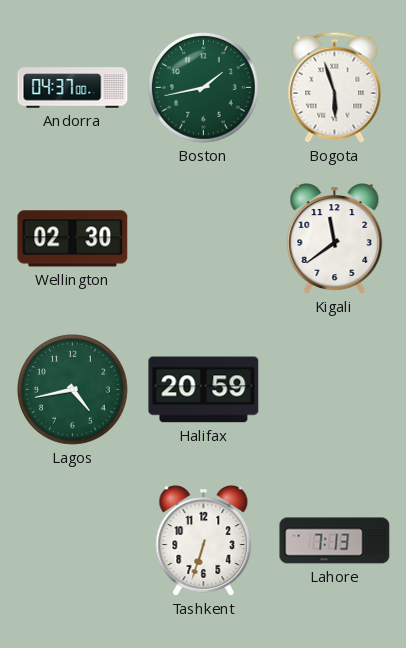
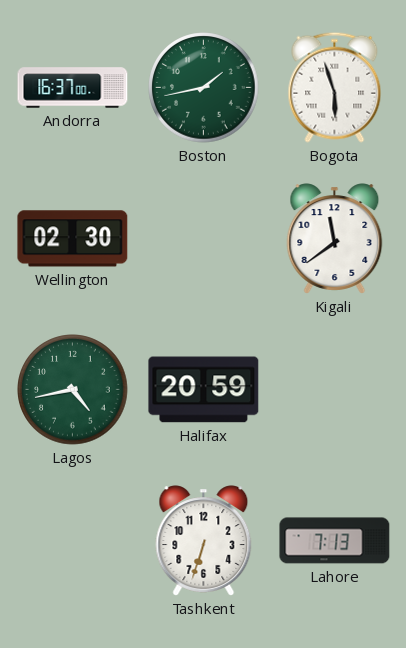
Andorra: 04:37 -> 16:37
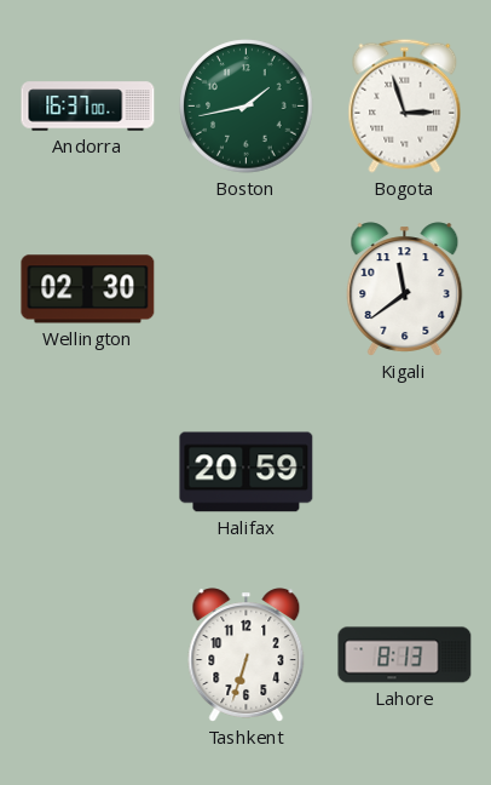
Bogota: 5:57 -> 2:57
Lagos: 4:43 -> none
Lahore: 7:13 -> 8:13
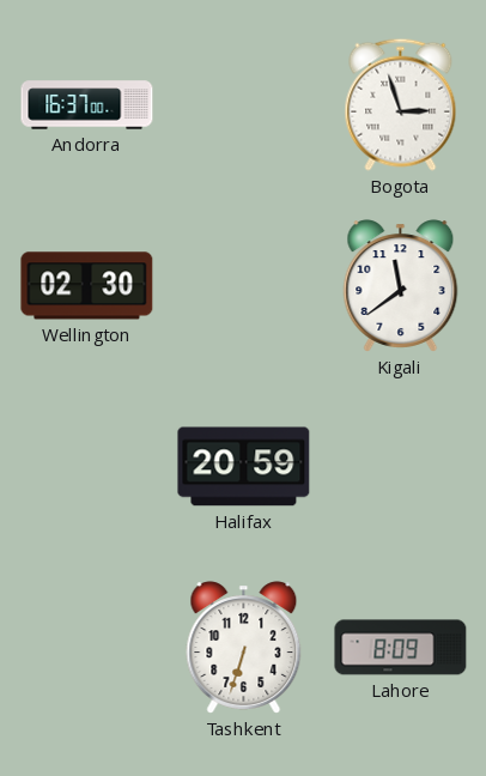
Boston: 1:43 -> none
Lahore: 8:13 -> 8:09
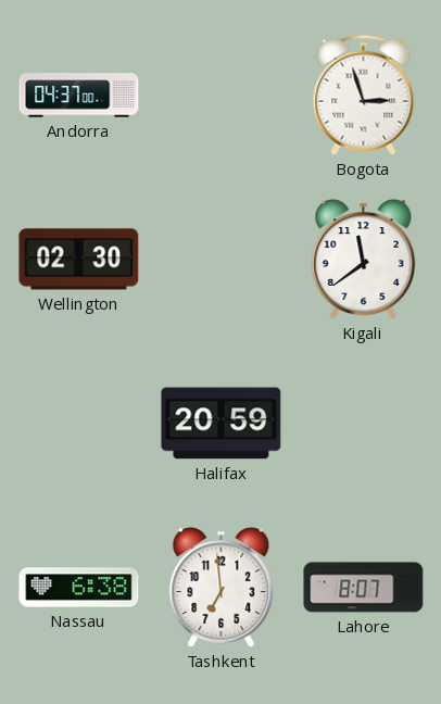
Andorra: 16:37 -> 04:37
Nassau: none -> 6:38
Tashkent: 6:33 -> 6:59
Lahore: 8:09 -> 8:07
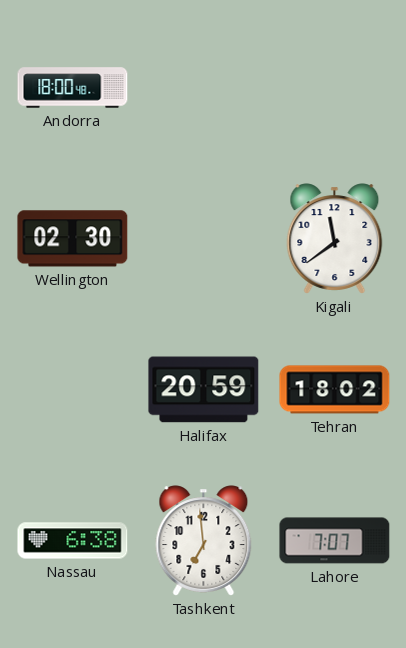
Andorra: 04:37 -> 18:00
Bogota: 2:57 -> none
Tehran: none -> 18:02
Lahore: 8:07 -> 7:07
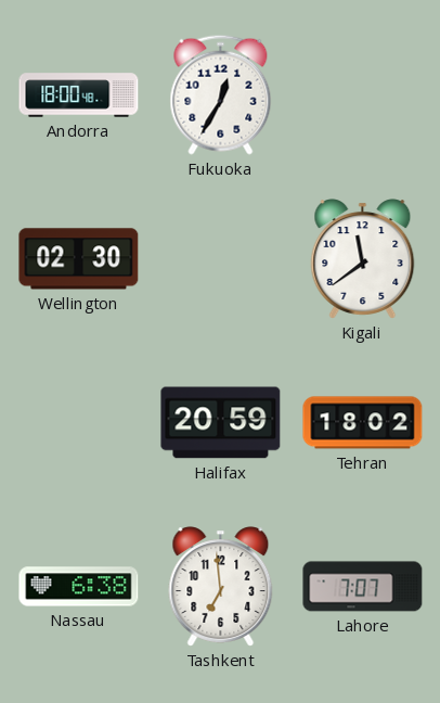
Fukuoka: none -> 12:35
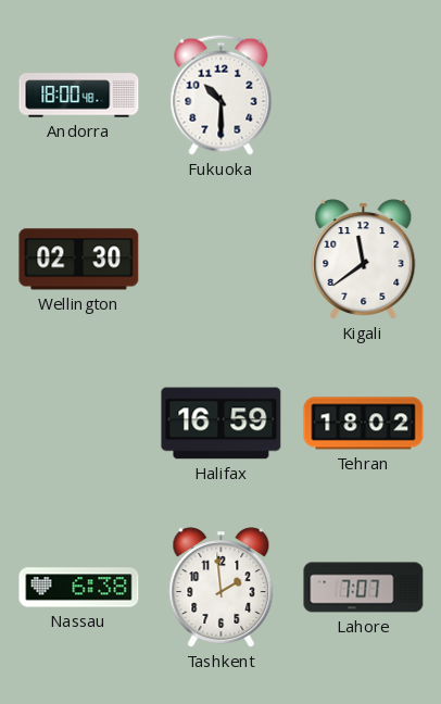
Fukuoka: 12:35 -> 10:30
Halifax: 20:59 -> 16:59
Tashkent: 6:59 -> 1:59
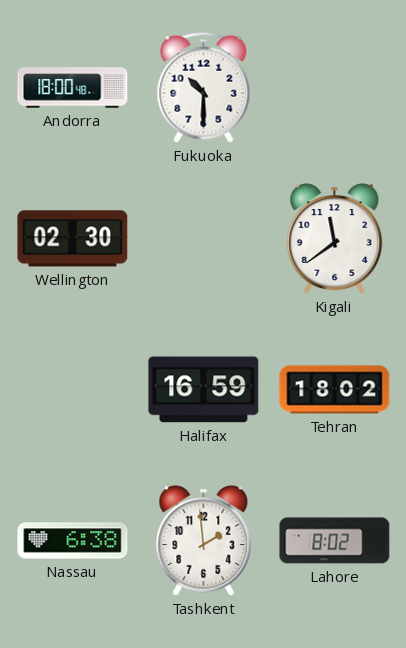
Lahore: 7:07 -> 8:02
